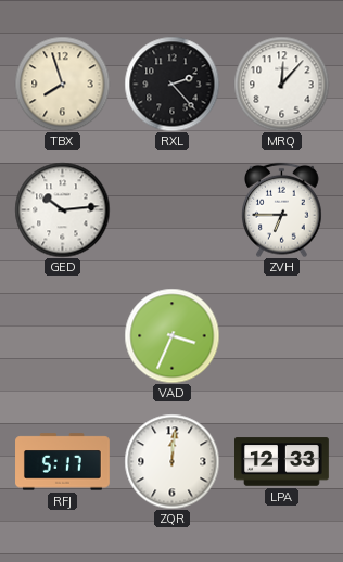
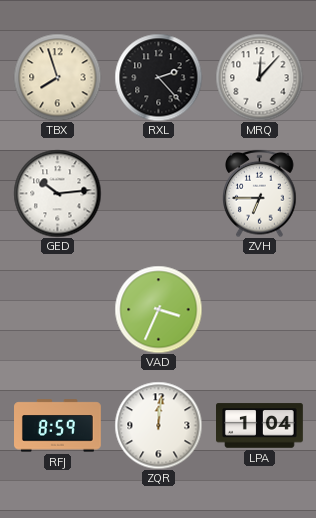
RFJ: 5:17 -> 8:59
LPA: 12:33 -> 1:04
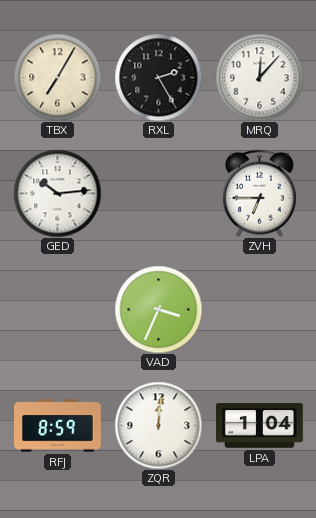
TBX: 7:57 -> 7:05
RXL: 2:23 -> 2:25
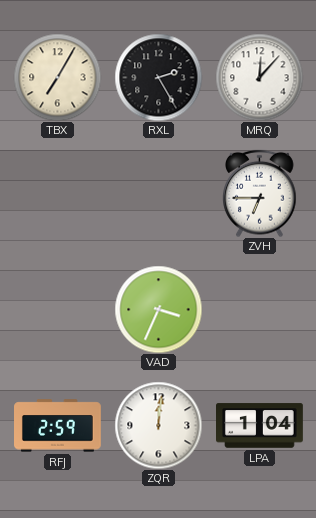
GED: 10:14 -> none
RFJ: 8:59 -> 2:59
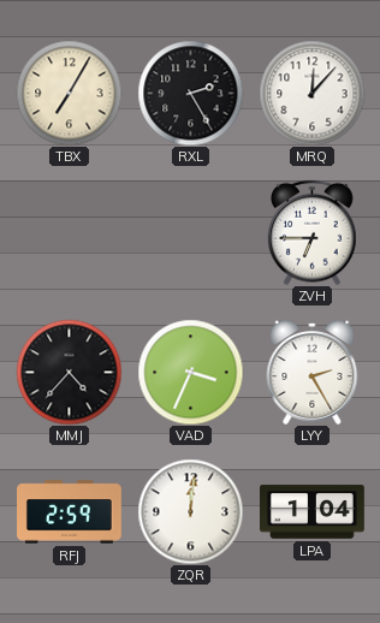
MMJ: none -> 4:37
LYY: none -> 2:25
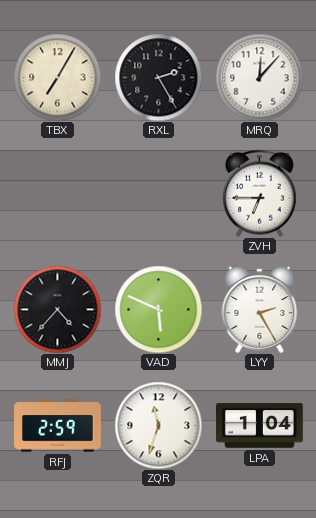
VAD: 3:34 -> 5:49
ZQR: 12:01 -> 11:33
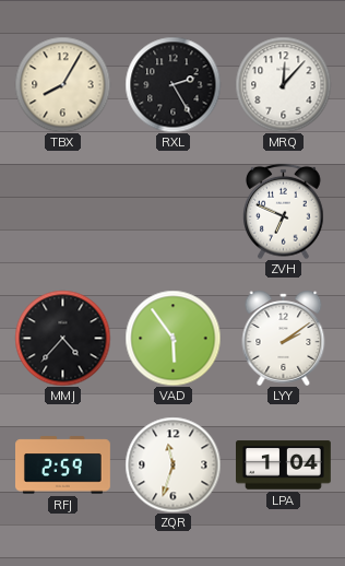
TBX: 7:05 -> 8:05
ZVH: 6:45 -> 6:49
VAD: 5:49 -> 5:54
LYY: 2:25 -> 2:09
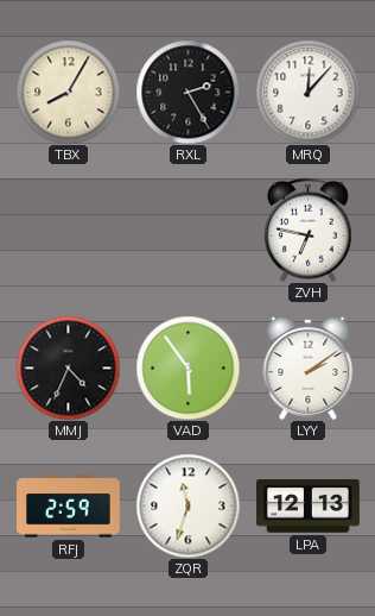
ZVH: 6:49 -> 6:47
MMJ: 4:37 -> 4:34
LPA: 1:04 -> 12:13
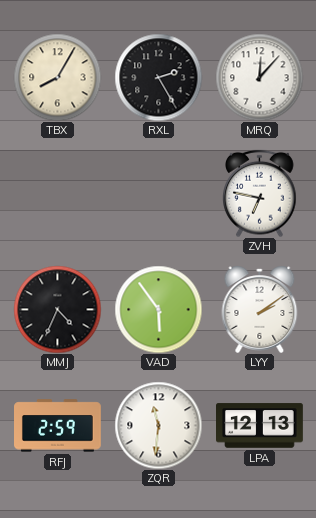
ZQR: 11:33 -> 11:31
